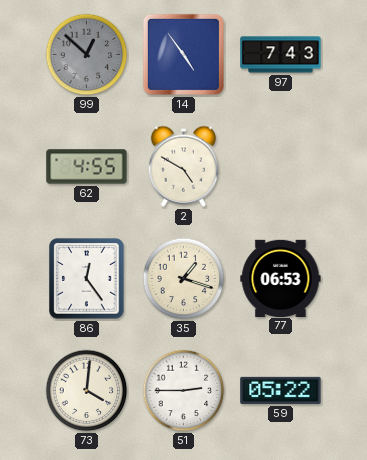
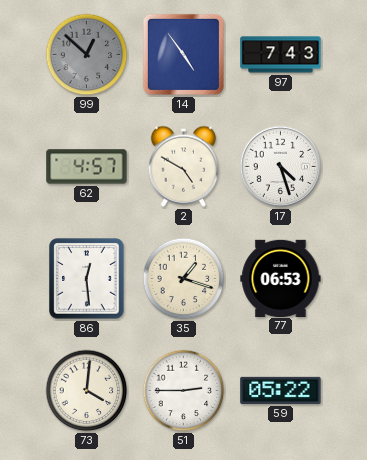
62: 4:55 -> 4:57
17: none -> 4:27
86: 12:24 -> 12:29
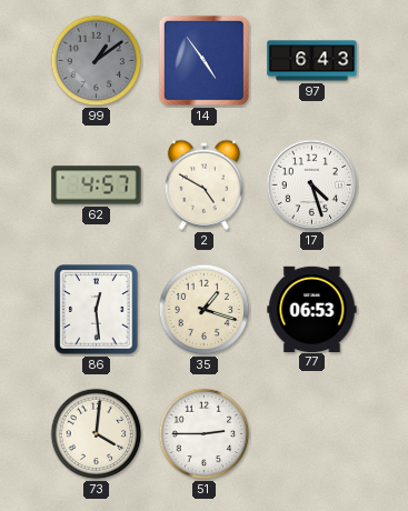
99: 12:52 -> 1:09
97: 7:43 -> 6:43
59: 05:22 -> none
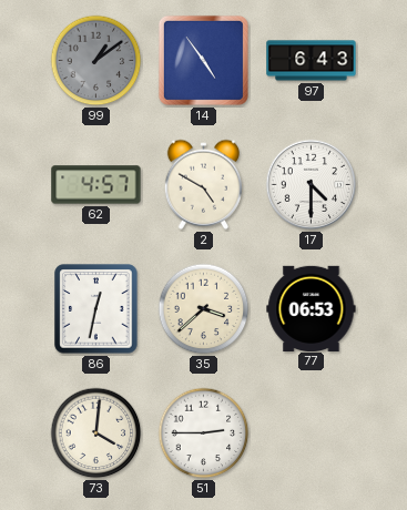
17: 4:27 -> 4:30
86: 12:29 -> 12:32
35: 1:18 -> 3:38
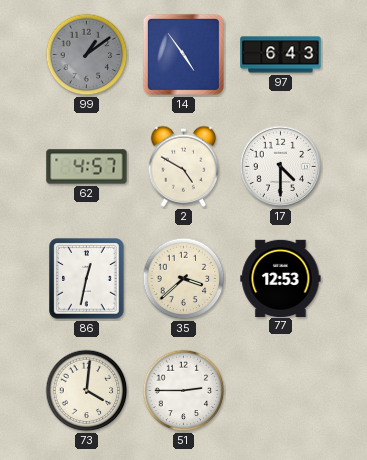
77: 06:53 -> 12:53
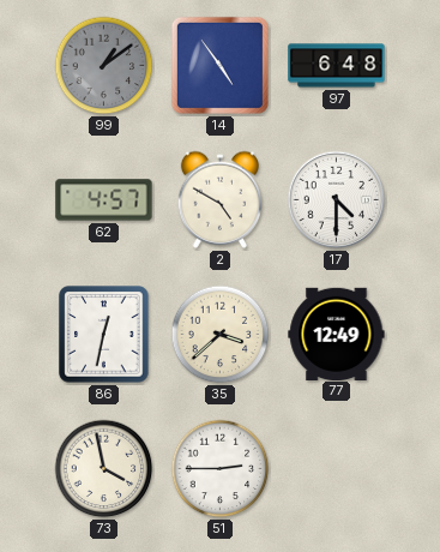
97: 6:43 -> 6:48
77: 12:53 -> 12:49
73: 4:01 -> 3:58
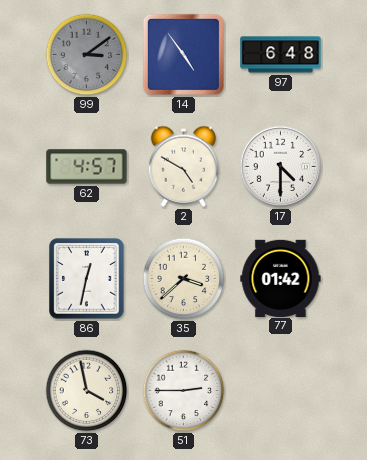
99: 1:09 -> 3:09
77: 12:49 -> 01:42
